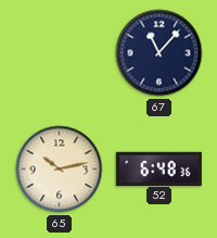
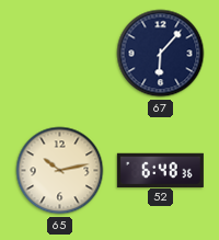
67: 11:07 -> 6:07
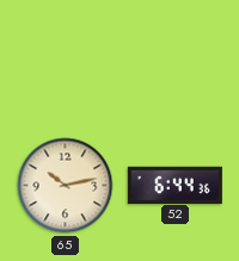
67: 6:07 -> none
52: 6:48 -> 6:44
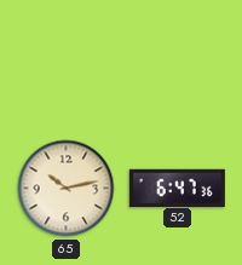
52: 6:44 -> 6:47
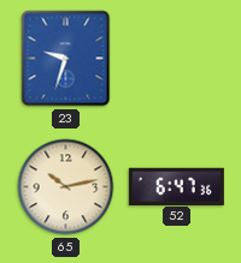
23: none -> 9:33
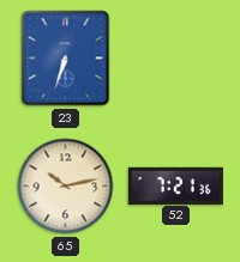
23: 9:33 -> 6:33
52: 6:47 -> 7:21
